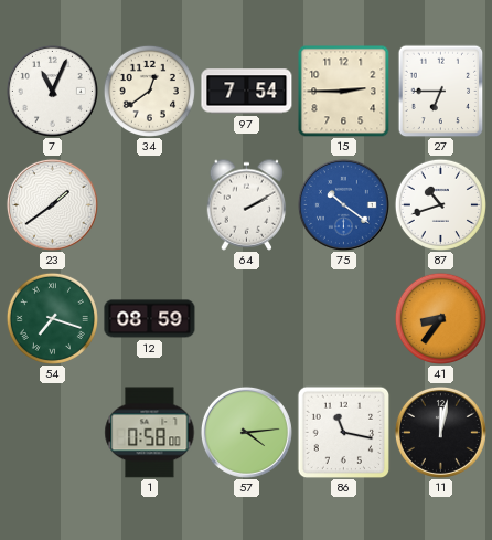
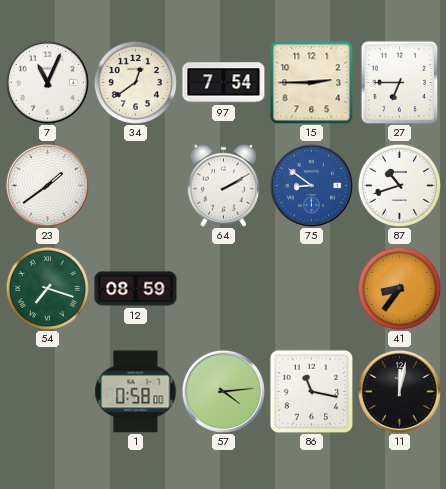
75: 10:21 -> 8:51
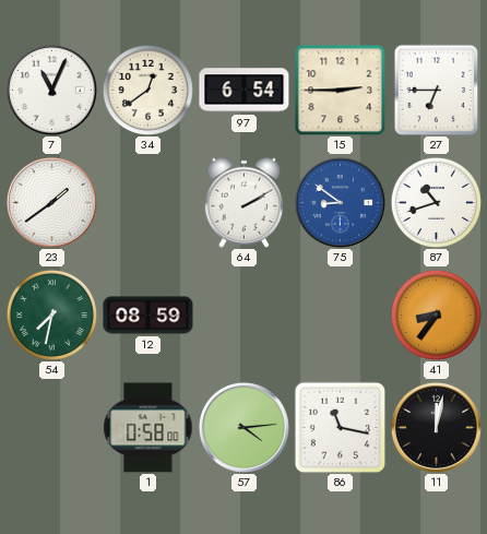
97: 7:54 -> 6:54
54: 7:18 -> 7:32
